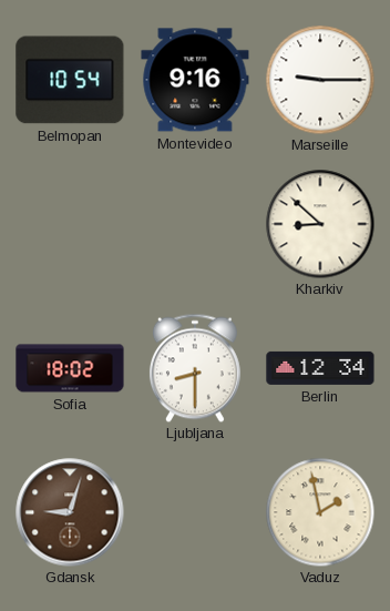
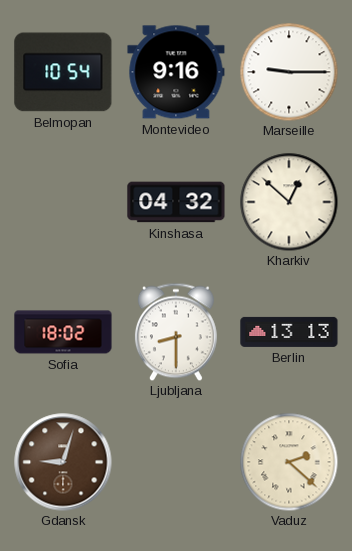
Kinshasa: none -> 04:32
Kharkiv: 8:52 -> 12:52
Berlin: 12:34 -> 13:13
Vaduz: 1:58 -> 2:22
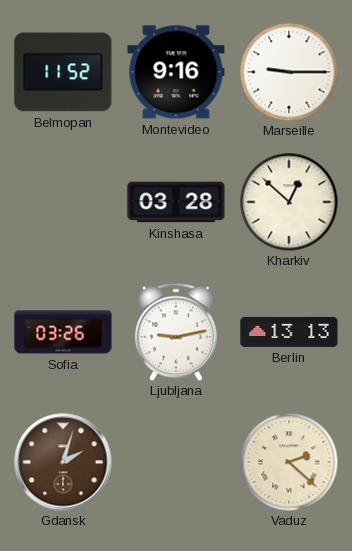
Belmopan: 10:54 -> 11:52
Kinshasa: 04:32 -> 03:28
Sofia: 18:02 -> 03:26
Ljubljana: 8:30 -> 9:13
Gdansk: 9:03 -> 2:03
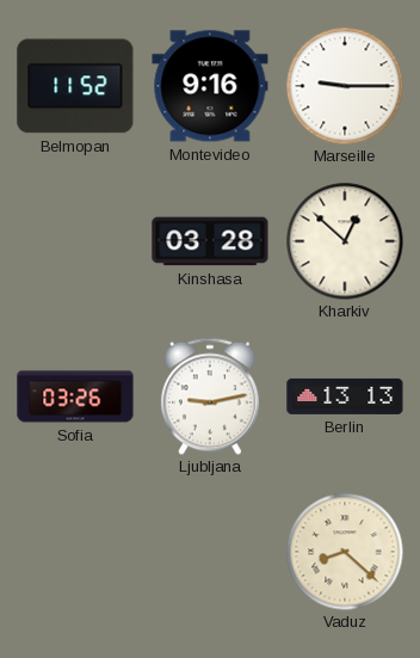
Gdansk: 2:03 -> none
Vaduz: 2:22 -> 8:22
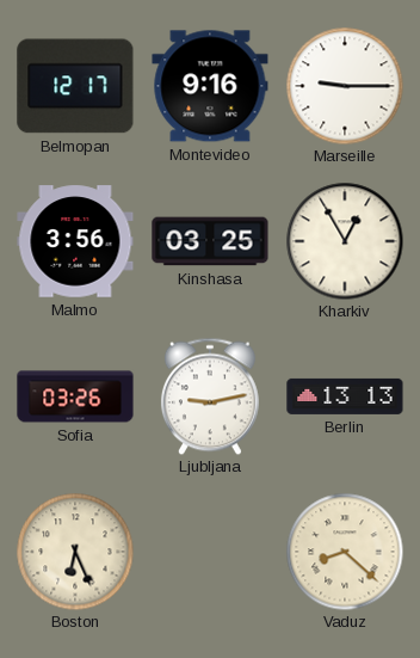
Belmopan: 11:52 -> 12:17
Malmo: none -> 3:56
Kinshasa: 03:28 -> 03:25
Kharkiv: 12:52 -> 12:55
Boston: none -> 6:26
